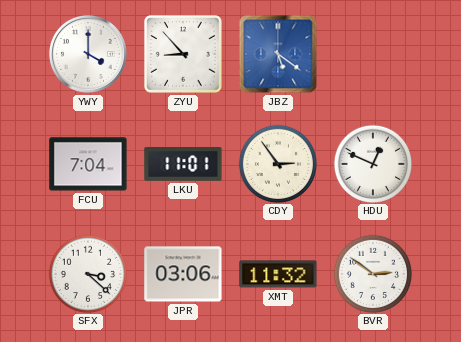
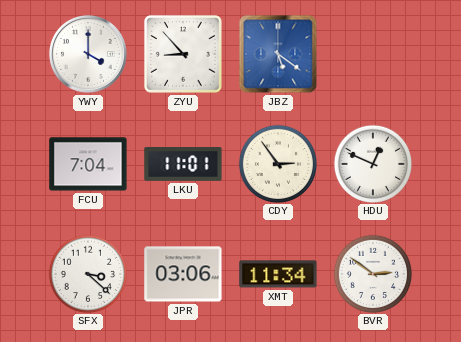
XMT: 11:32 -> 11:34
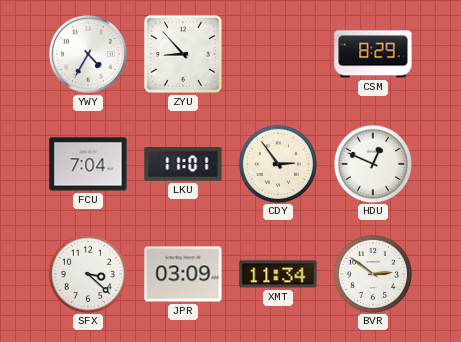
YWY: 4:00 -> 4:35
JBZ: 5:21 -> none
CSM: none -> 8:29
JPR: 03:06 -> 03:09
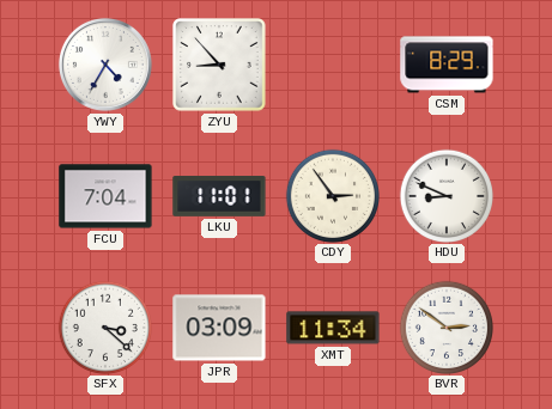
HDU: 12:49 -> 8:49
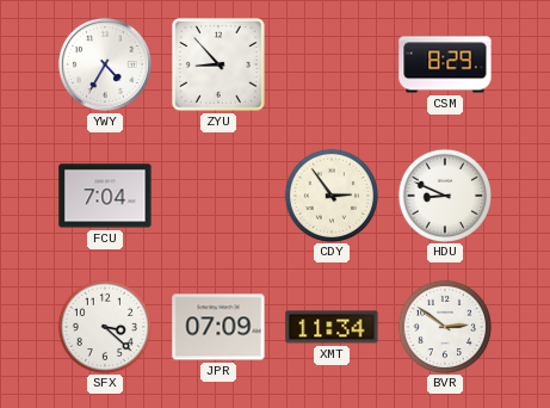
LKU: 11:01 -> none
JPR: 03:09 -> 07:09
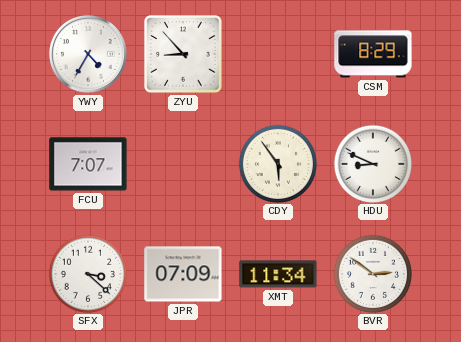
FCU: 7:04 -> 7:07
CDY: 2:54 -> 5:54
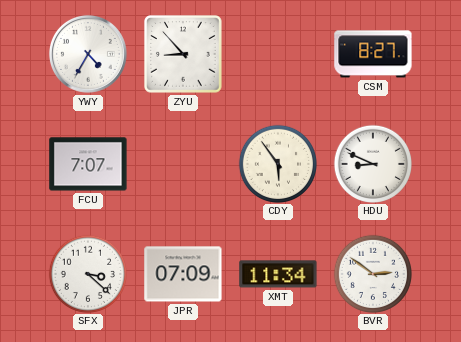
CSM: 8:29 -> 8:27
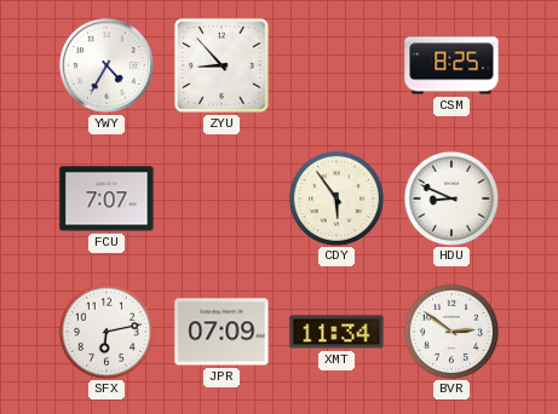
CSM: 8:27 -> 8:25
SFX: 3:22 -> 6:13
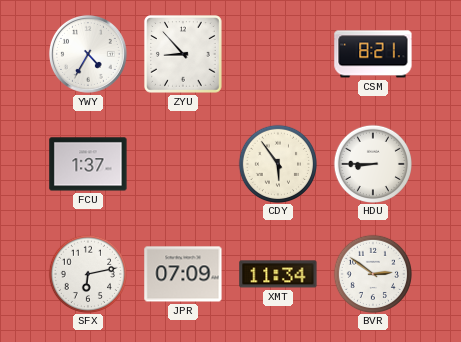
CSM: 8:25 -> 8:21
FCU: 7:07 -> 1:37
HDU: 8:49 -> 8:45
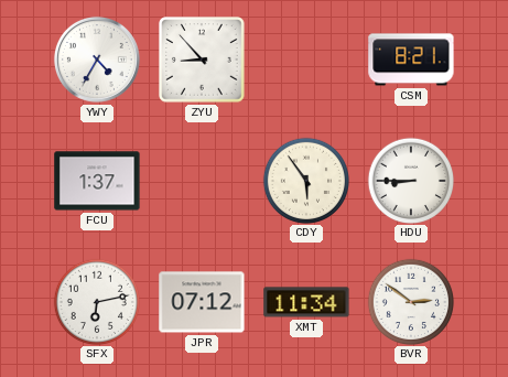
JPR: 07:09 -> 07:12
